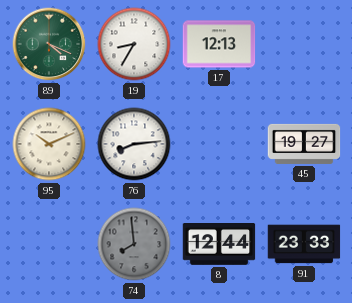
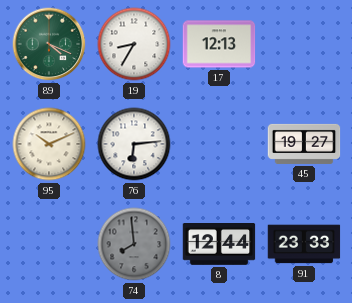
76: 8:14 -> 6:14
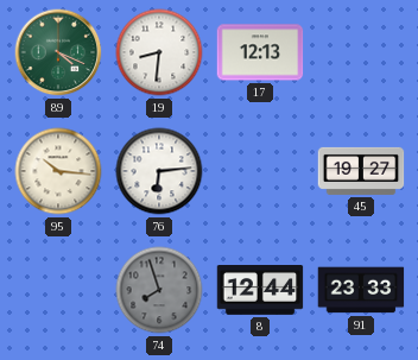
19: 8:35 -> 8:31
95: 10:11 -> 10:16
74: 7:59 -> 7:57
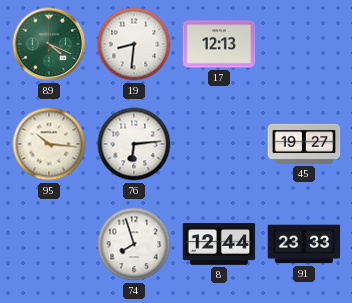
74 dial: grey -> white
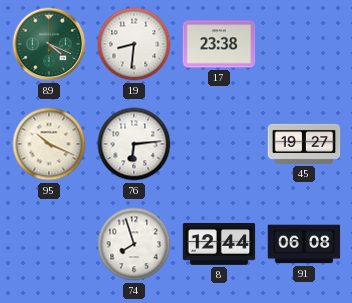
17: 12:13 -> 23:38
95: 10:16 -> 10:19
91: 23:33 -> 06:08
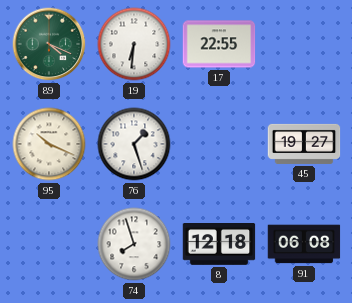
19: 8:31 -> 6:31
17: 23:38 -> 22:55
76: 6:14 -> 1:27
8: 12:44 -> 12:18
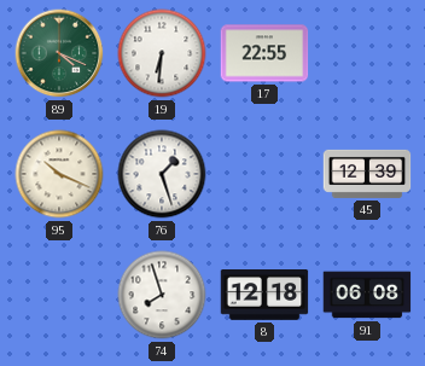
45: 19:27 -> 12:39
